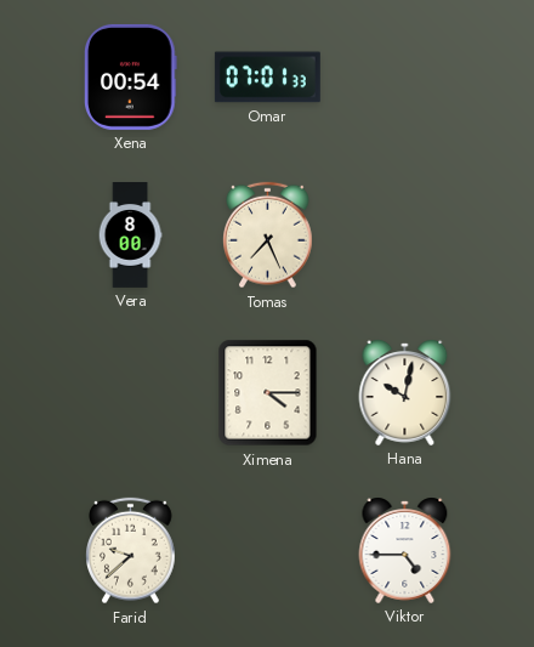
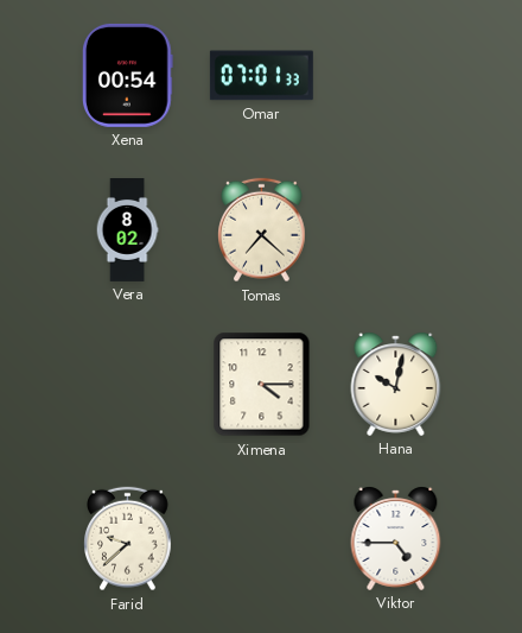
Vera: 8:00 -> 8:02
Tomas: 7:26 -> 7:22
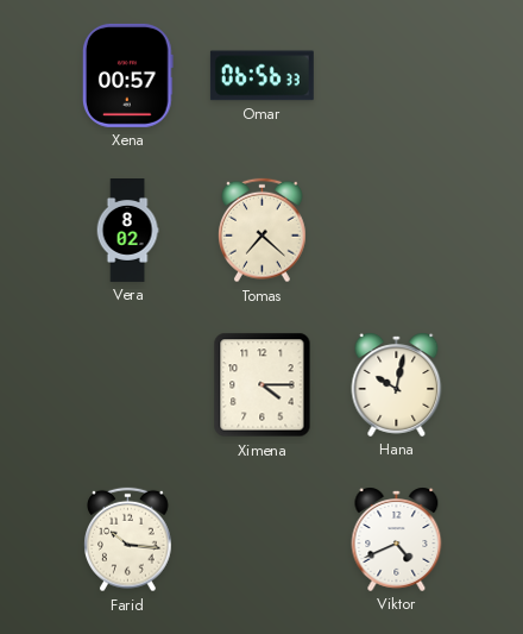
Xena: 00:54 -> 00:57
Omar: 07:01 -> 06:56
Farid: 9:38 -> 10:16
Viktor: 4:45 -> 4:41
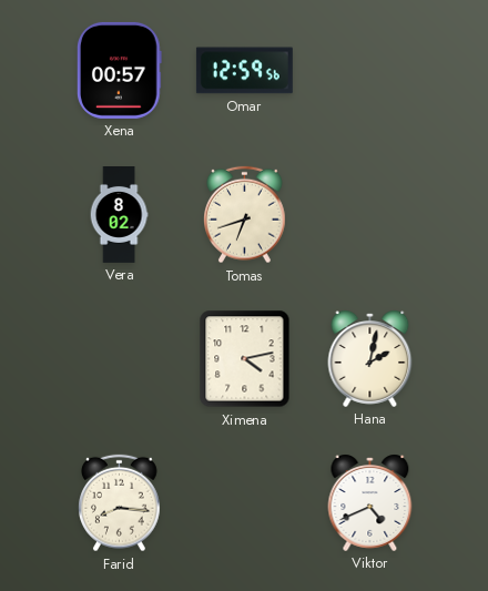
Omar: 06:56 -> 12:59
Tomas: 7:22 -> 6:42
Ximena: 4:15 -> 4:13
Hana: 10:02 -> 2:02
Farid: 10:16 -> 8:16
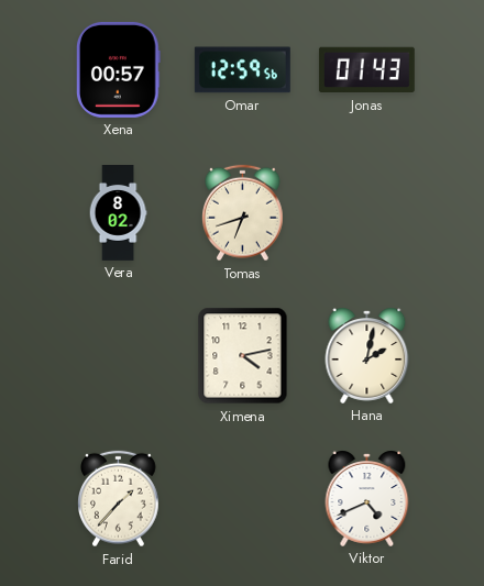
Jonas: none -> 01:43
Farid: 8:16 -> 1:37
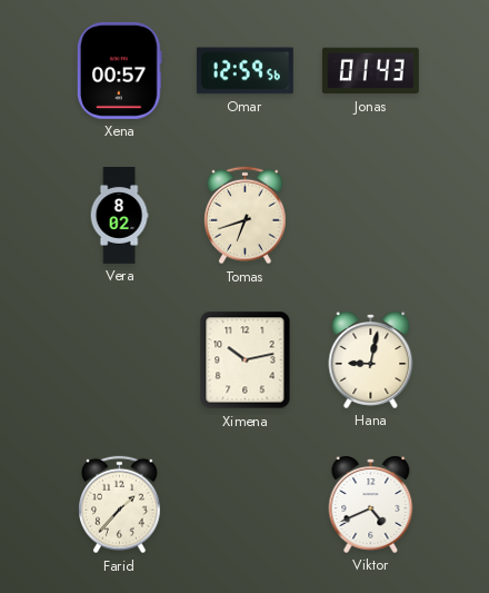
Ximena: 4:13 -> 10:13
Hana: 2:02 -> 9:02
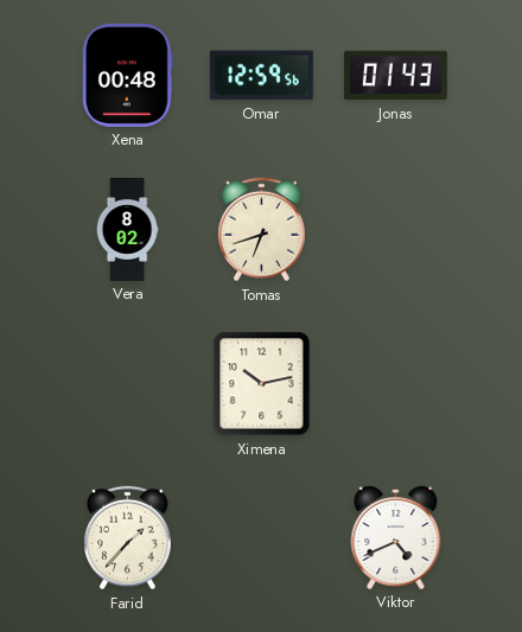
Xena: 00:57 -> 00:48
Hana: 9:02 -> none
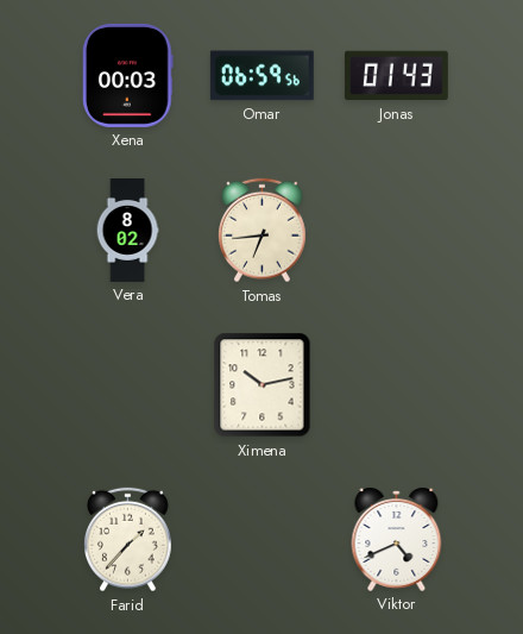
Xena: 00:48 -> 00:03
Omar: 12:59 -> 06:59
Tomas: 6:42 -> 6:44
